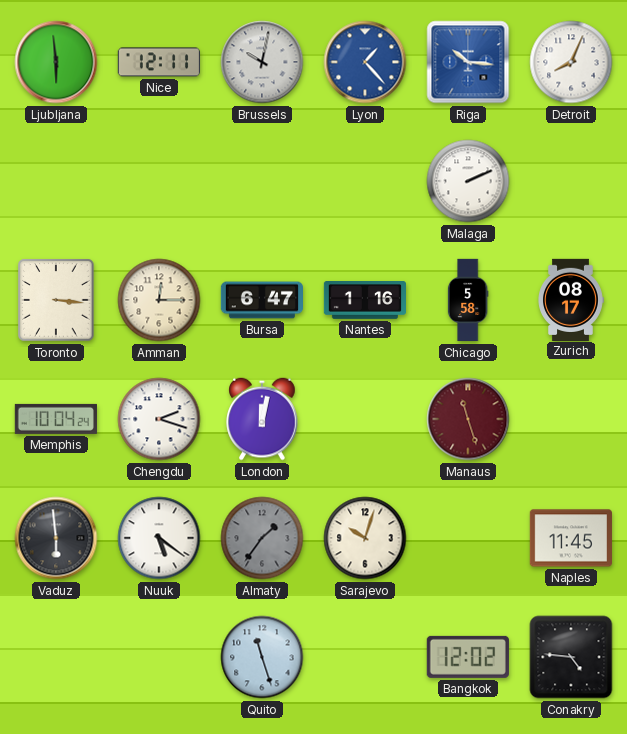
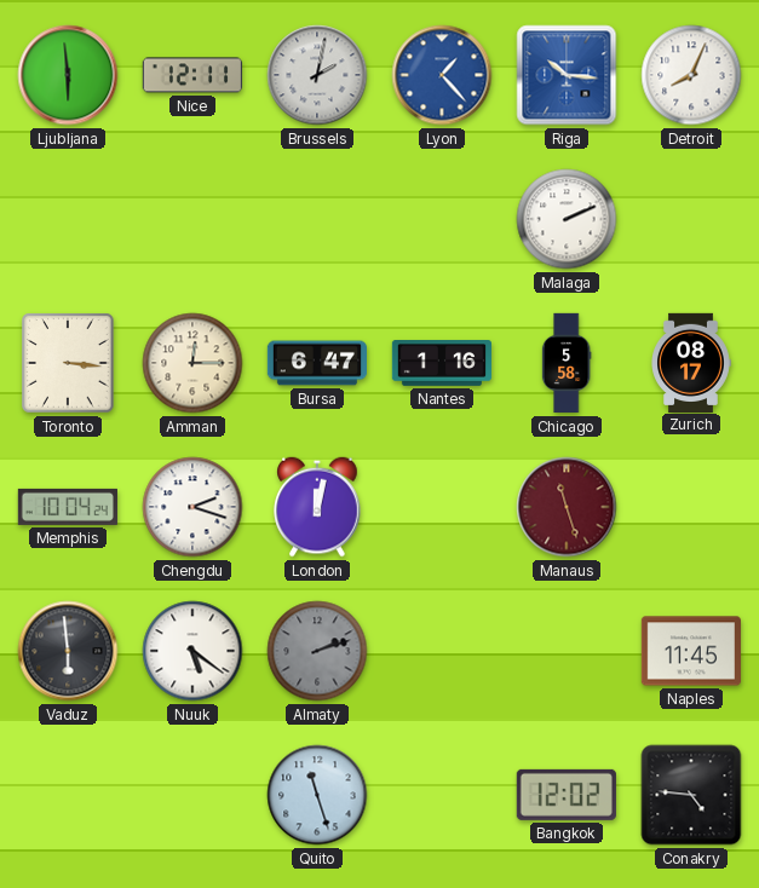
Brussels: 10:02 -> 2:02
Almaty: 1:36 -> 2:12
Sarajevo: 10:03 -> none
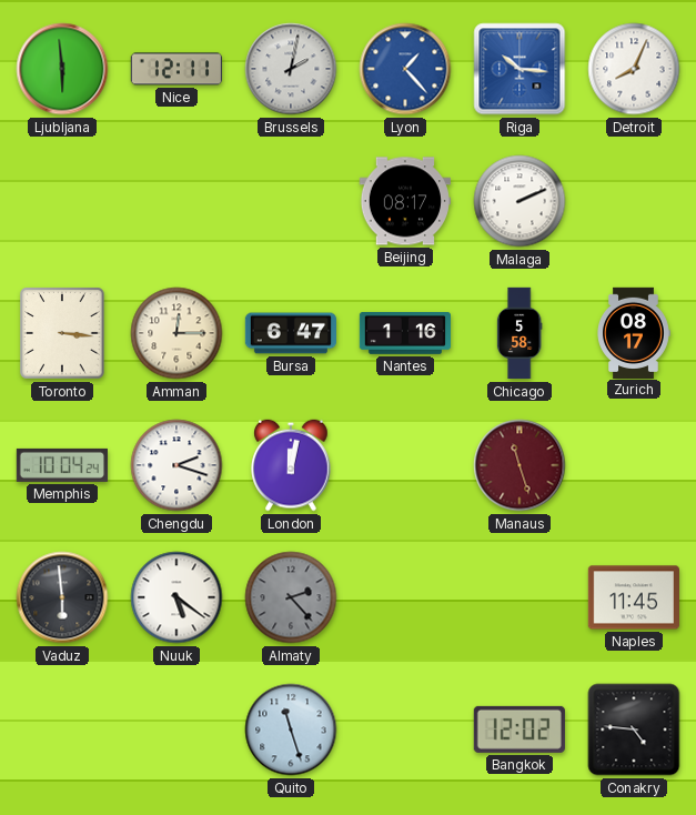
Beijing: none -> 08:17
Almaty: 2:12 -> 2:23
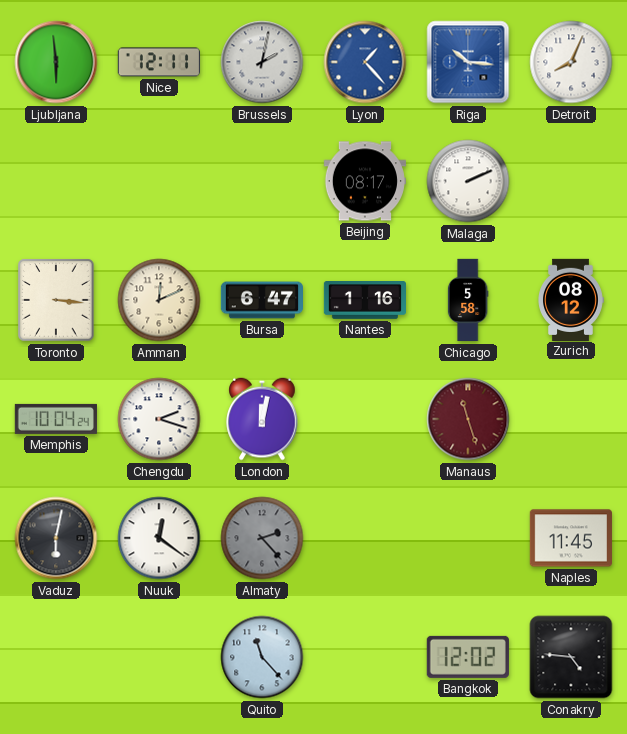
Amman: 12:15 -> 12:11
Zurich: 08:17 -> 08:12
Vaduz: 5:59 -> 6:02
Nuuk: 5:21 -> 12:21
Quito: 11:27 -> 11:23
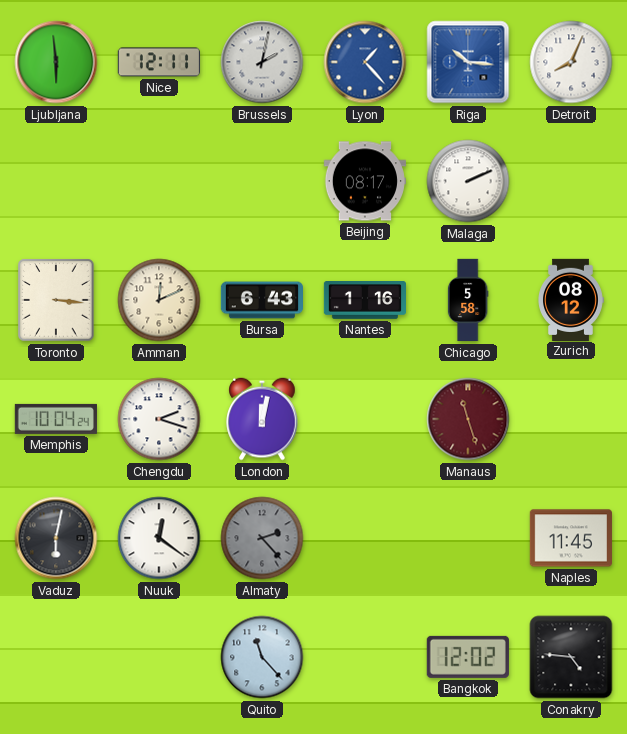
Bursa: 6:47 -> 6:43
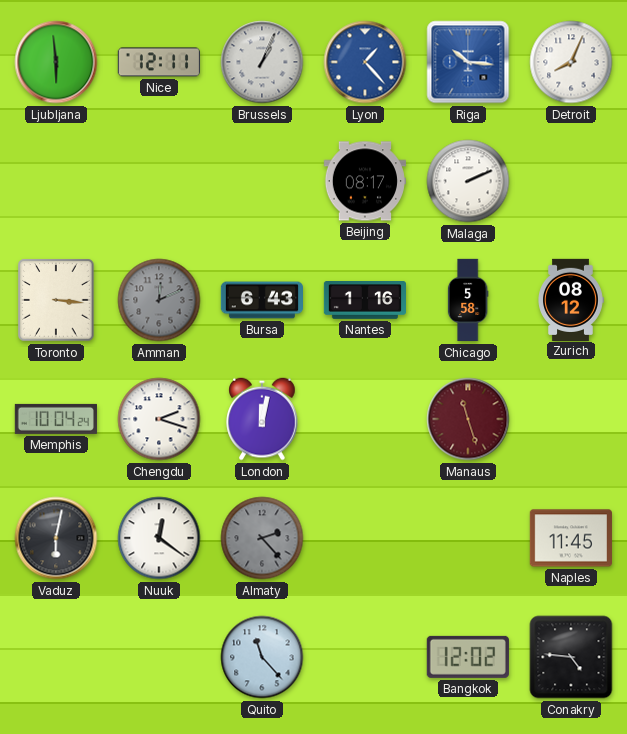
Brussels: 2:02 -> 1:04
Amman dial: cream -> grey
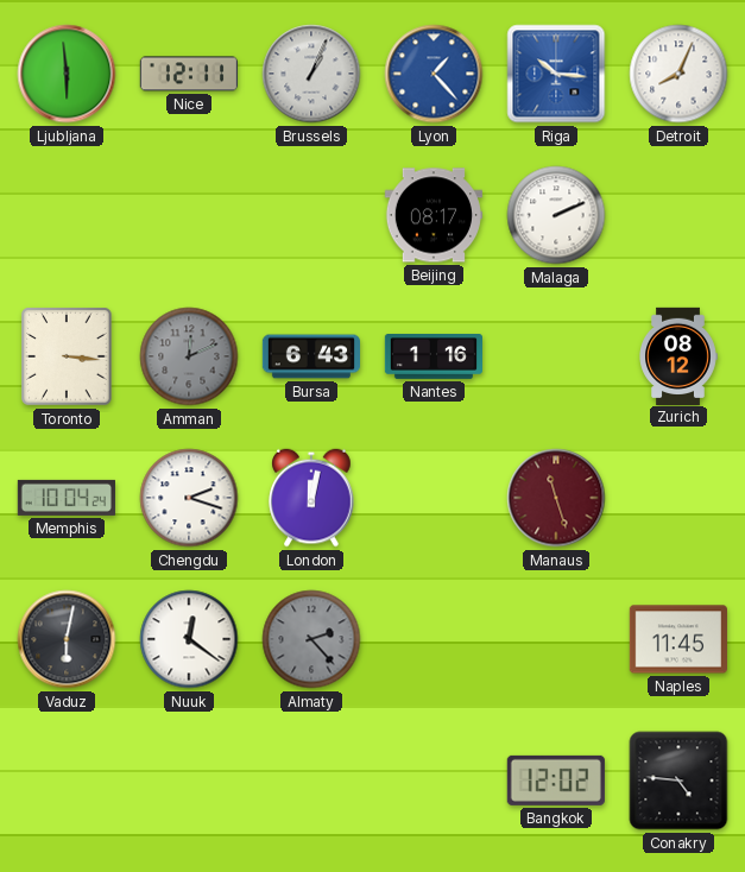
Chicago: 5:58 -> none
Quito: 11:23 -> none
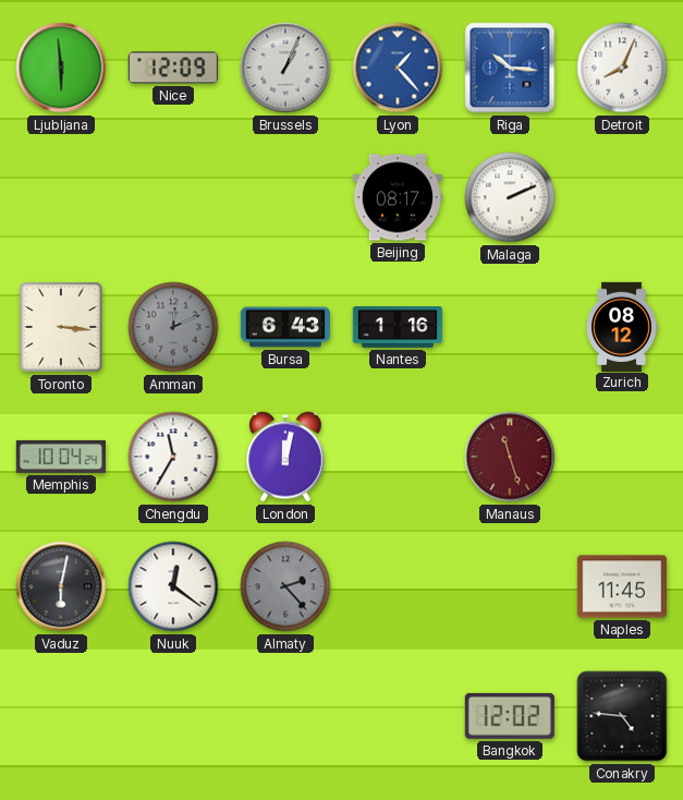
Nice: 12:11 -> 12:09
Chengdu: 2:18 -> 11:35
